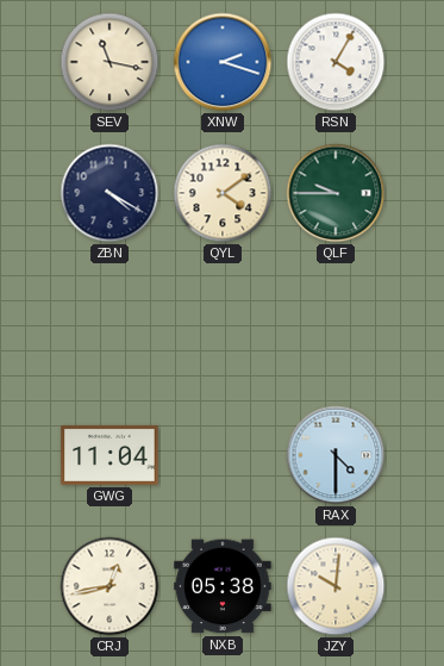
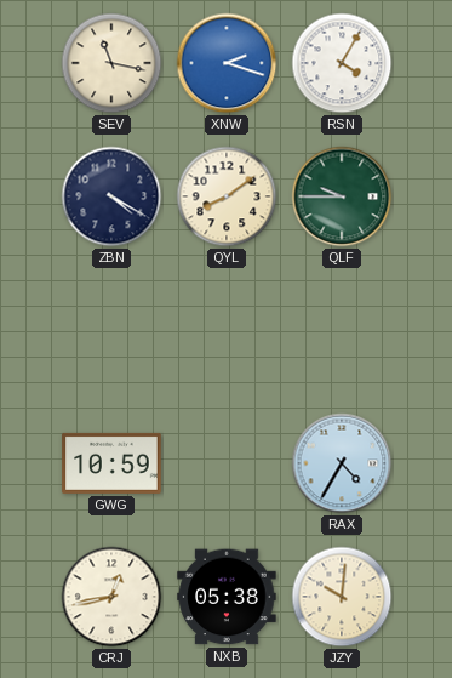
QYL: 4:09 -> 8:09
GWG: 11:04 -> 10:59
RAX: 4:30 -> 4:35
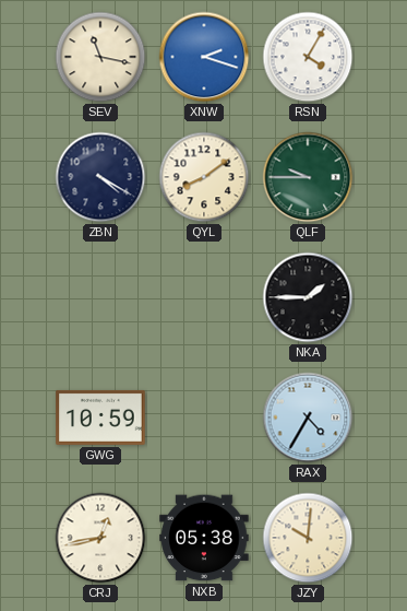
NKA: none -> 1:45
